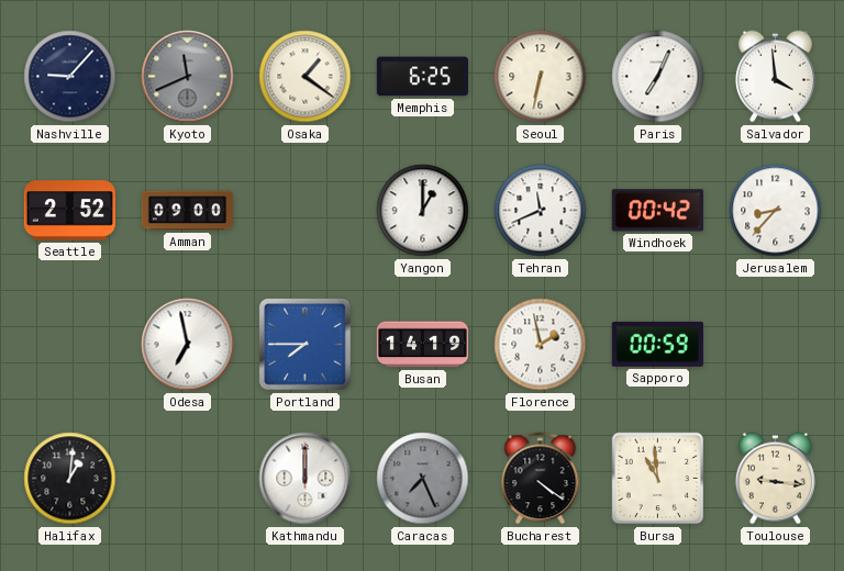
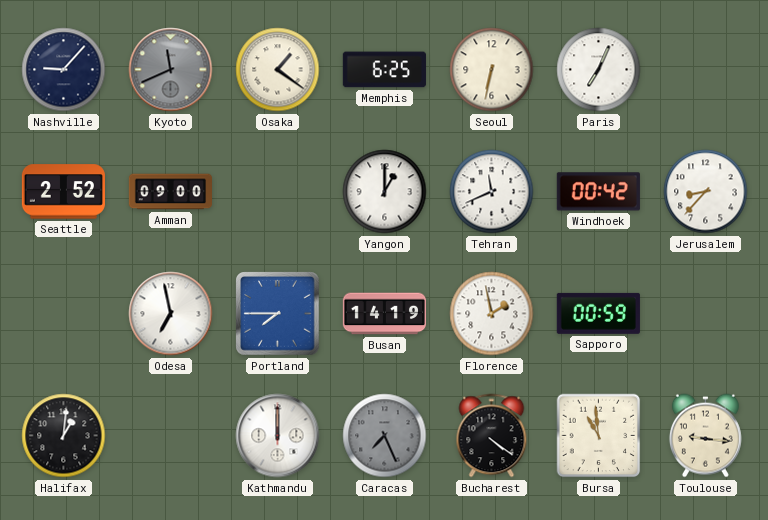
Salvador: 3:59 -> none
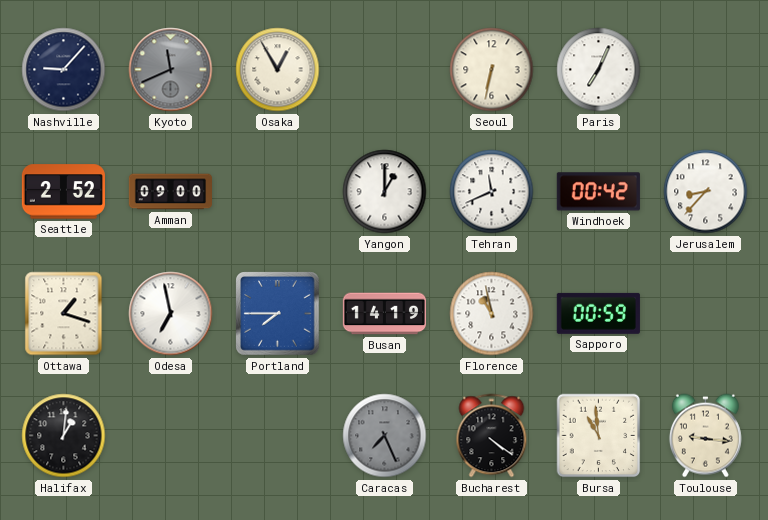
Osaka: 1:21 -> 12:55
Memphis: 6:25 -> none
Ottawa: none -> 1:18
Florence: 1:58 -> 10:58
Kathmandu: 12:00 -> none
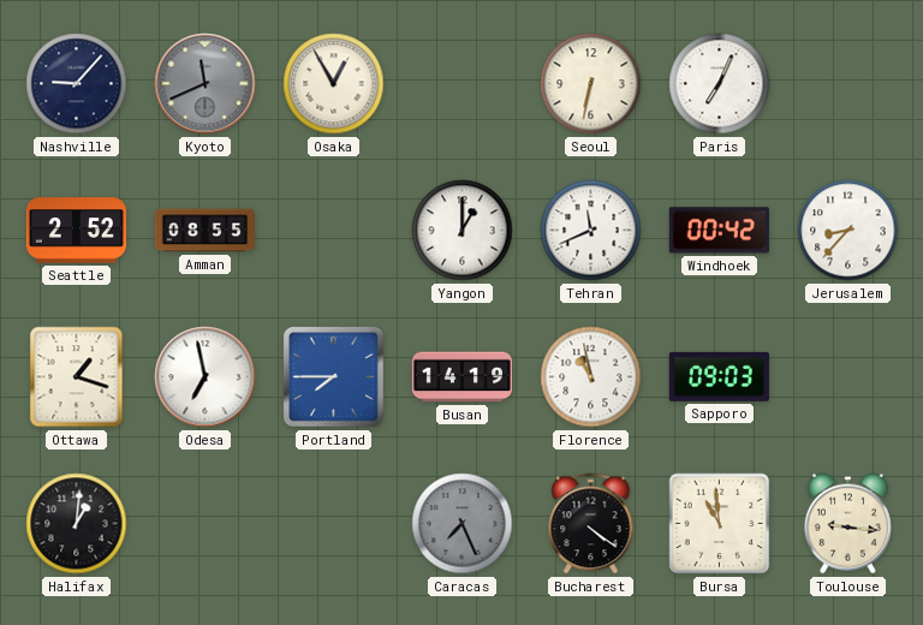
Amman: 09:00 -> 08:55
Sapporo: 00:59 -> 09:03
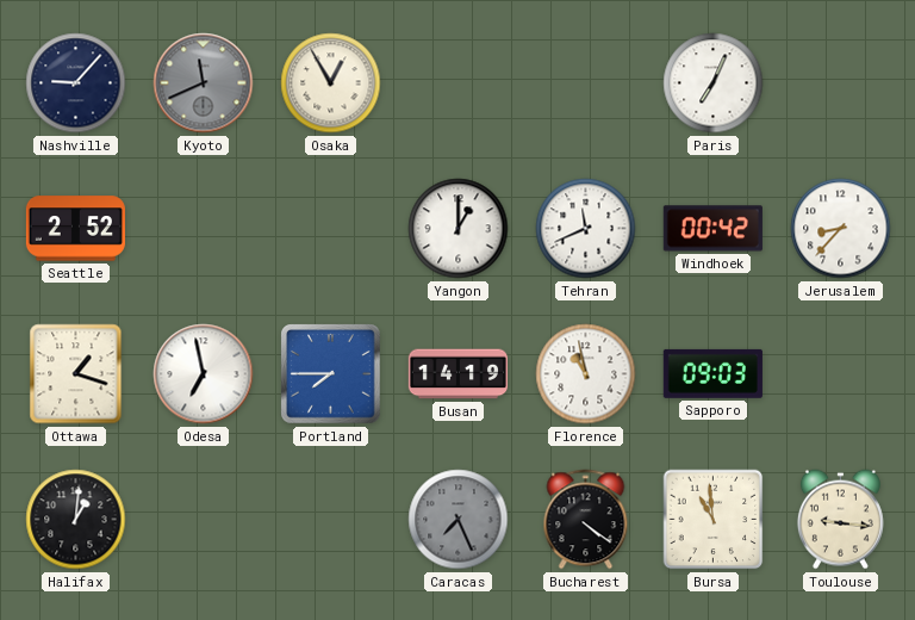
Seoul: 6:32 -> none
Amman: 08:55 -> none
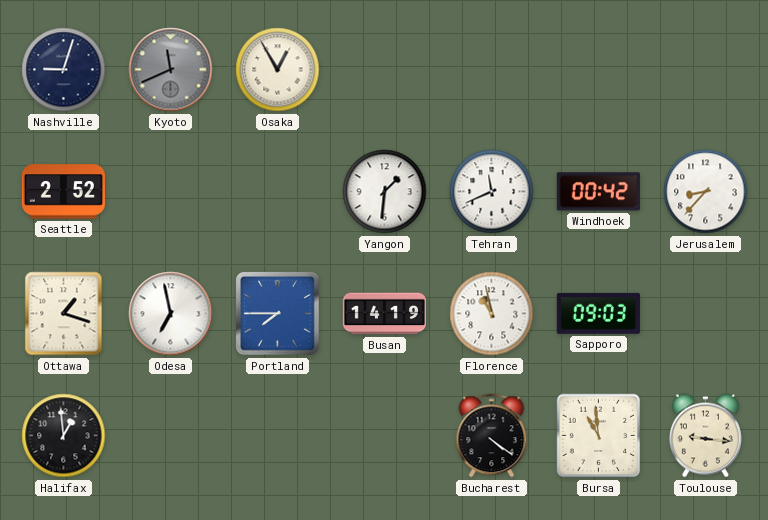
Nashville: 9:07 -> 9:03
Paris: 7:04 -> none
Yangon: 1:00 -> 1:31
Halifax: 1:01 -> 12:59
Caracas: 7:26 -> none
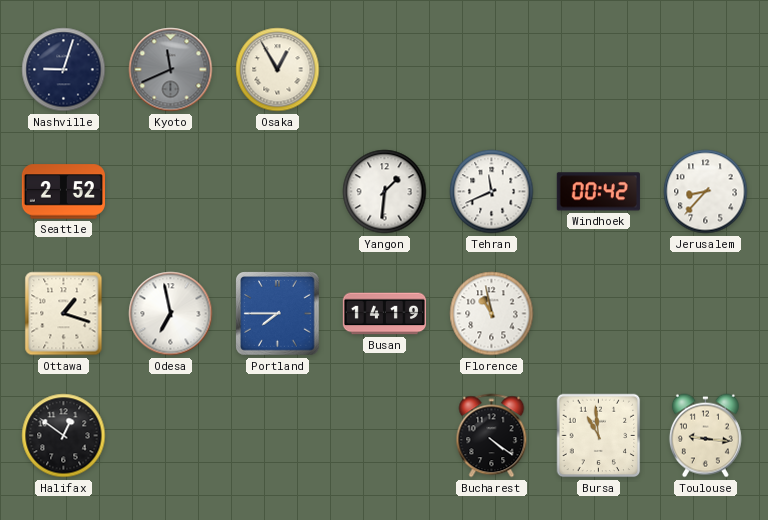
Sapporo: 09:03 -> none
Halifax: 12:59 -> 12:51
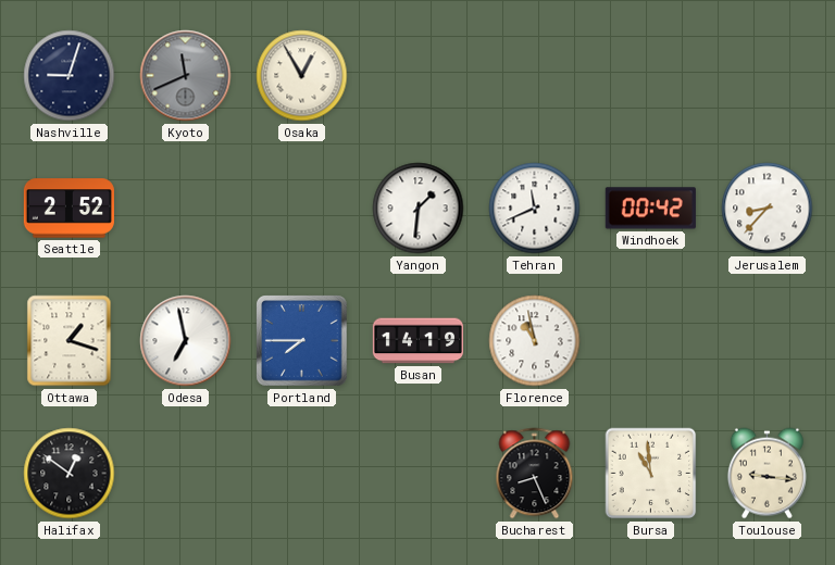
Bucharest: 4:21 -> 8:26
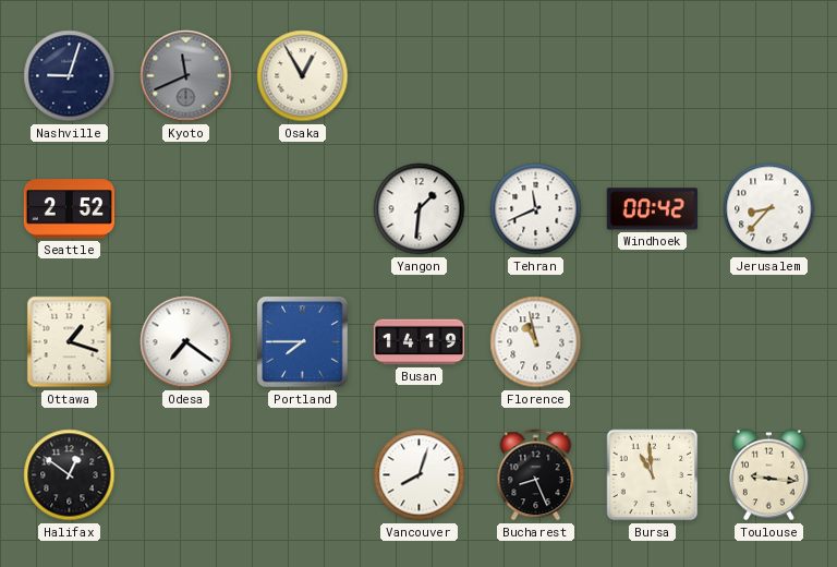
Odesa: 6:58 -> 7:21
Vancouver: none -> 8:03
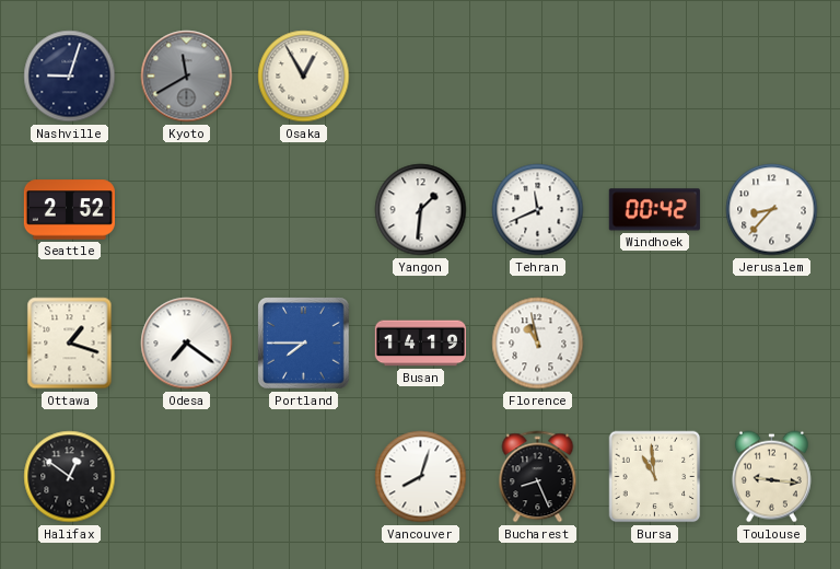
Kyoto: 11:41 -> 11:40
